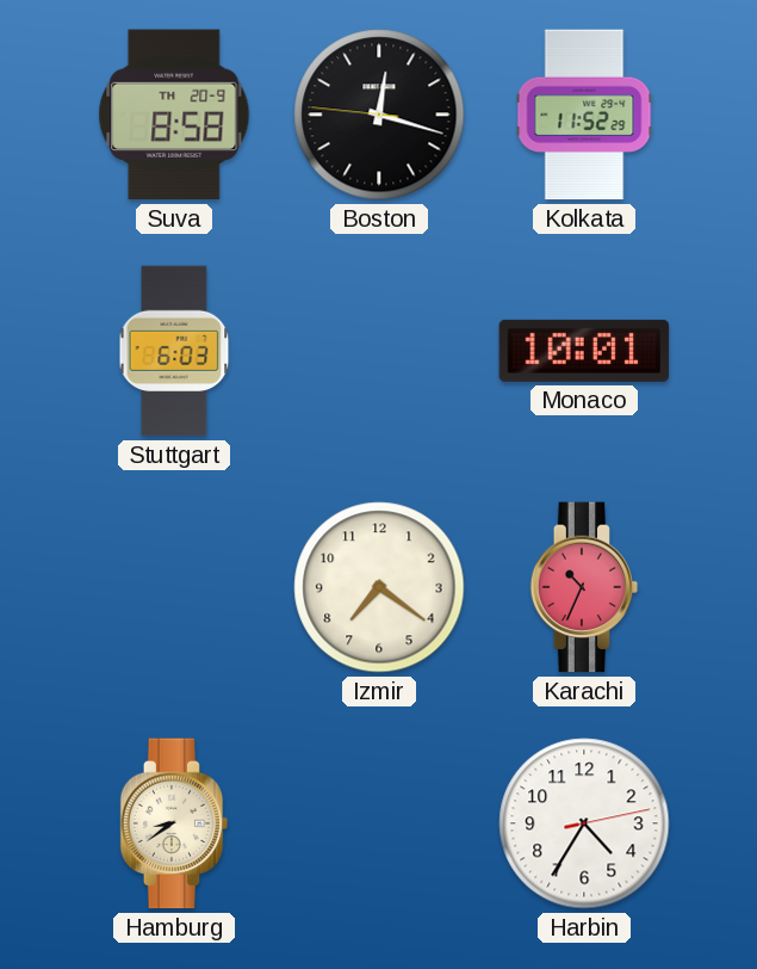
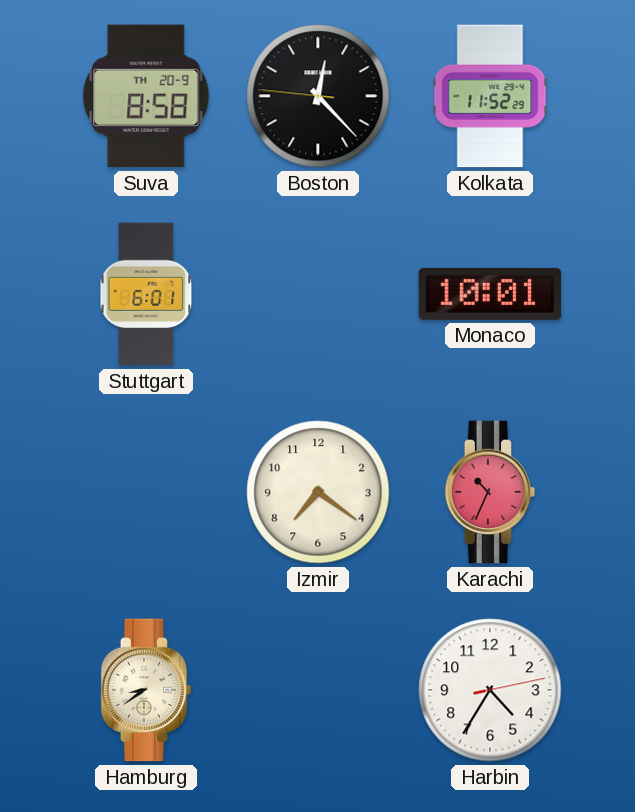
Boston: 12:17 -> 12:22
Stuttgart: 6:03 -> 6:01
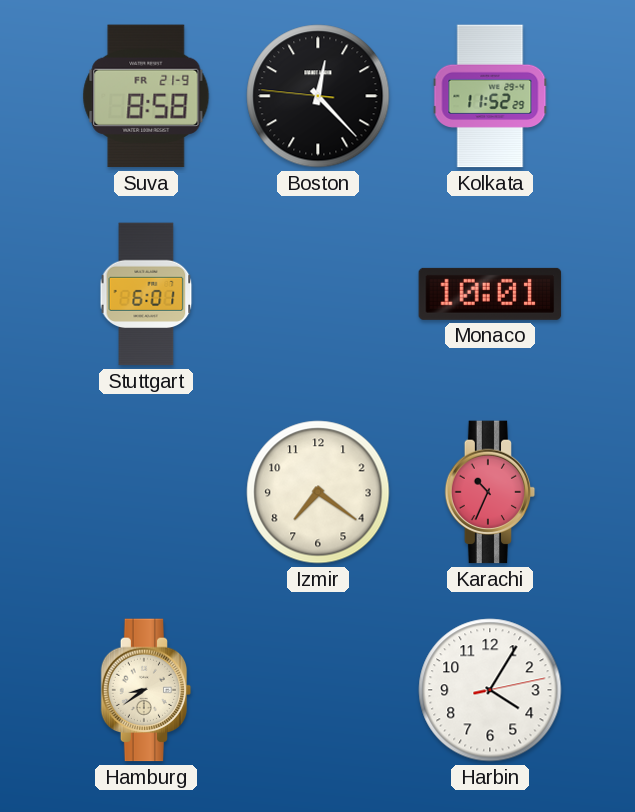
Suva date: TH 20-9 -> FR 21-9
Harbin: 4:35 -> 4:05
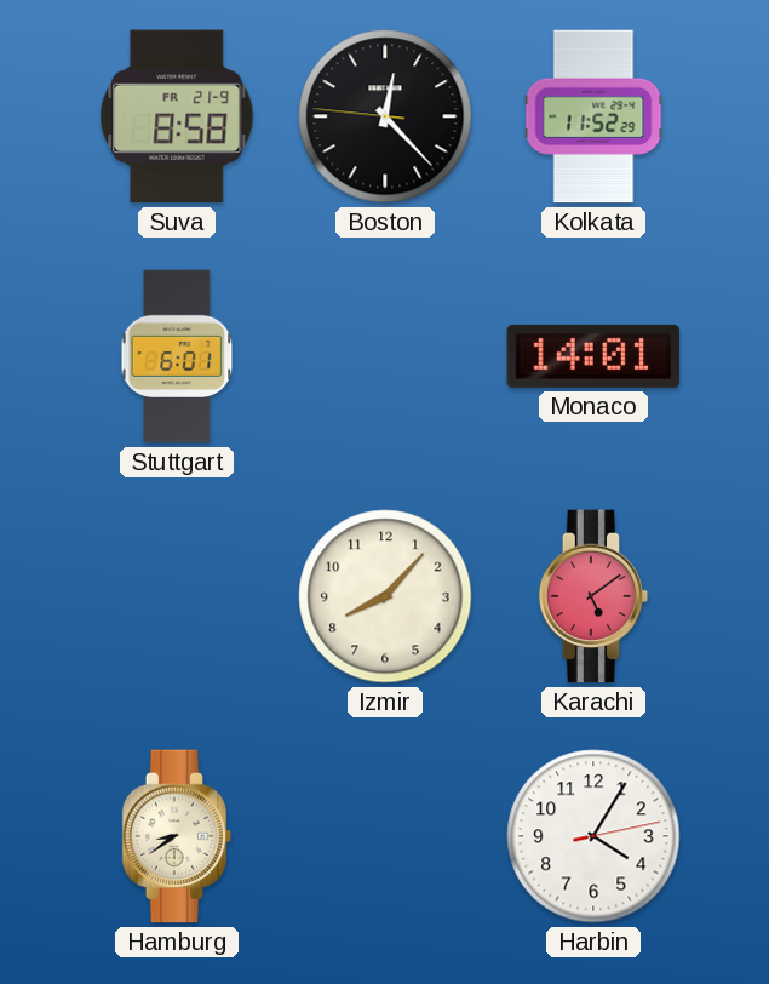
Monaco: 10:01 -> 14:01
Izmir: 7:21 -> 8:07
Karachi: 10:34 -> 5:09
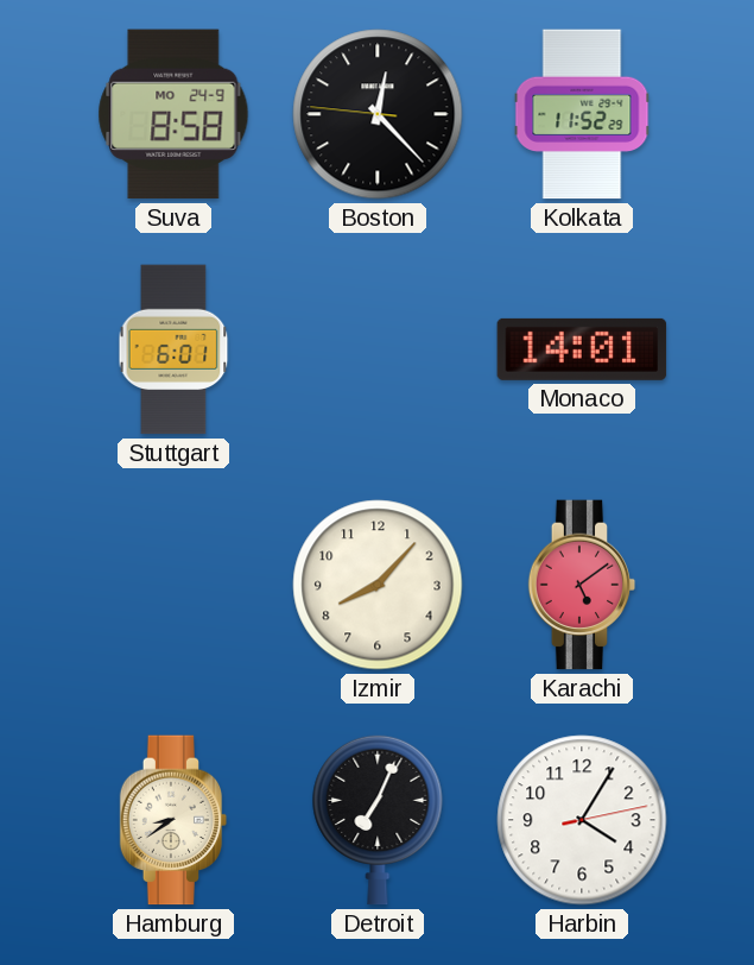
Suva date: FR 21-9 -> MO 24-9
Detroit: none -> 7:04
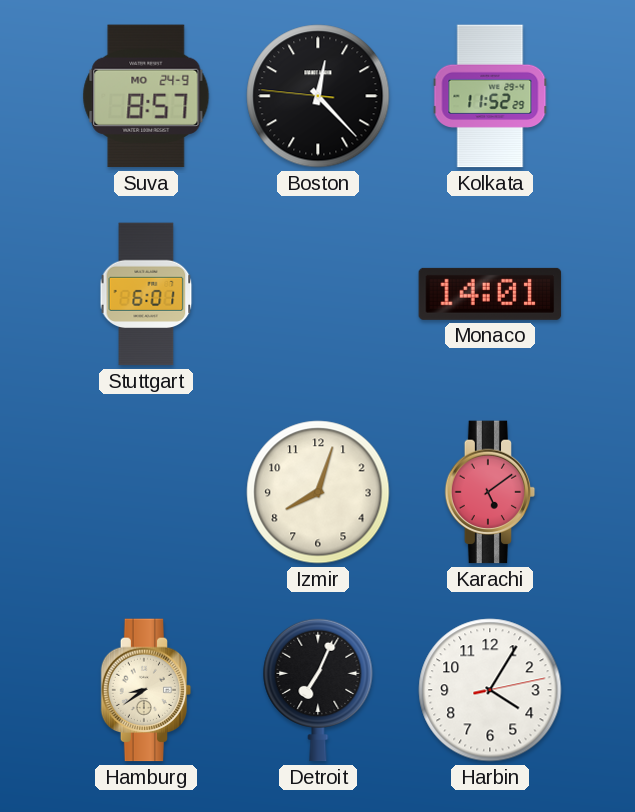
Suva: 8:58 -> 8:57
Izmir: 8:07 -> 8:03
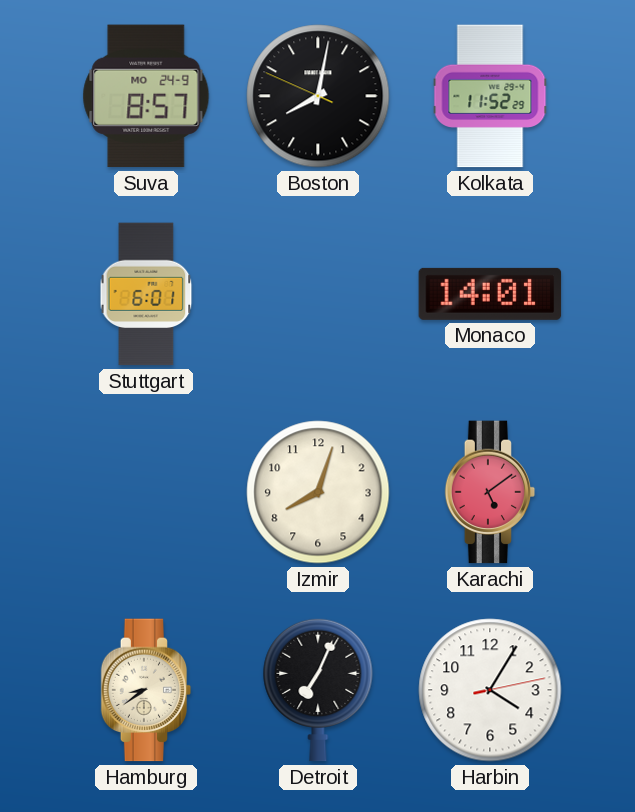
Boston: 12:22 -> 8:01
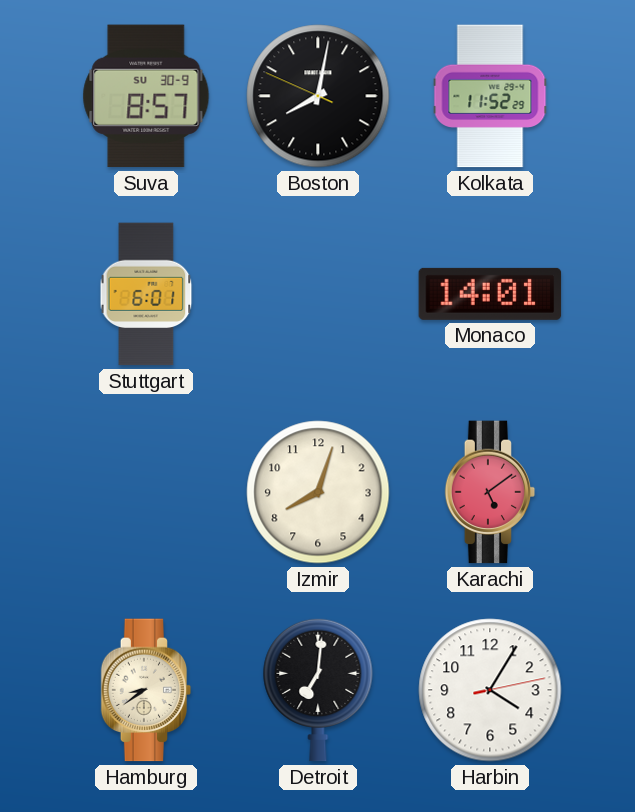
Suva date: MO 24-9 -> SU 30-9
Detroit: 7:04 -> 7:01
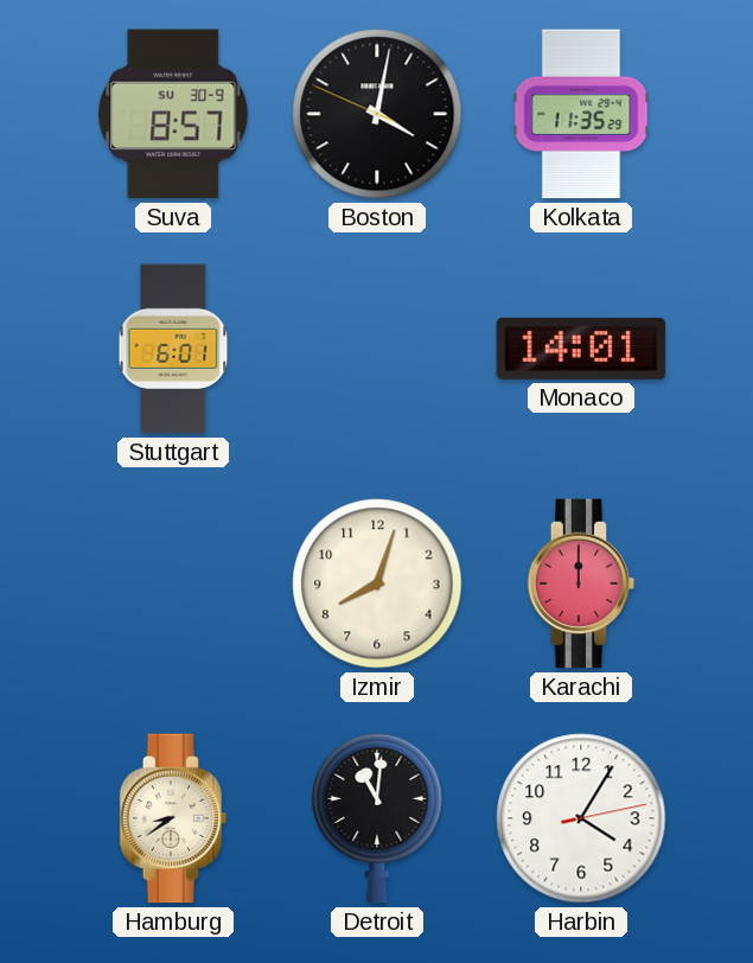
Boston: 8:01 -> 4:01
Kolkata: 11:52 -> 11:35
Karachi: 5:09 -> 12:00
Detroit: 7:01 -> 11:01
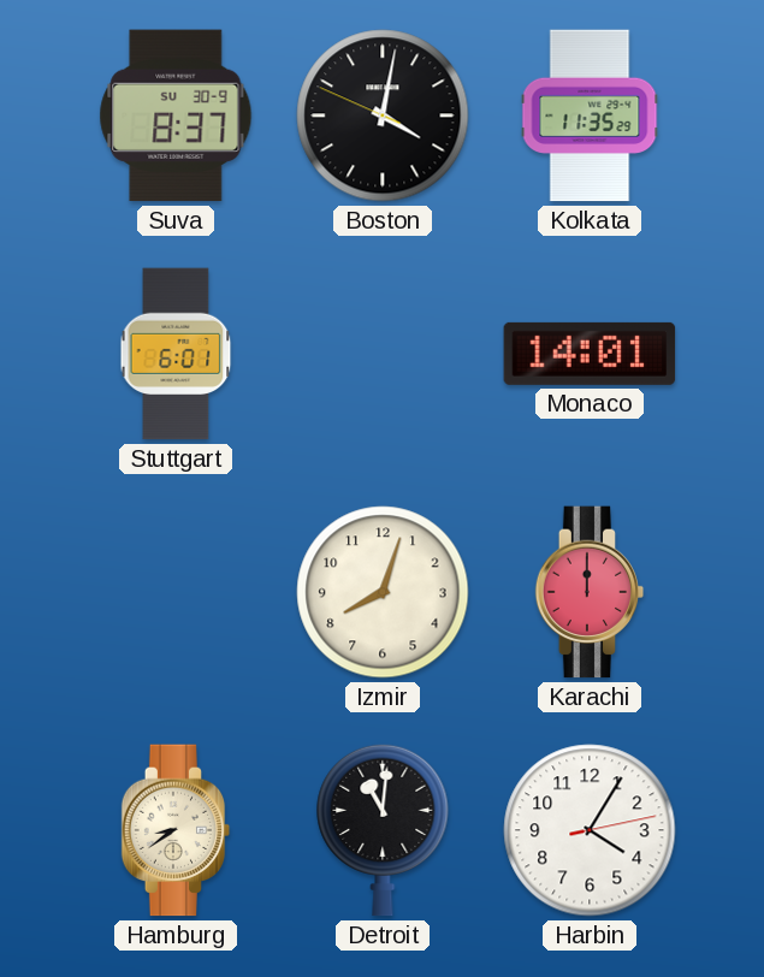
Suva: 8:57 -> 8:37
